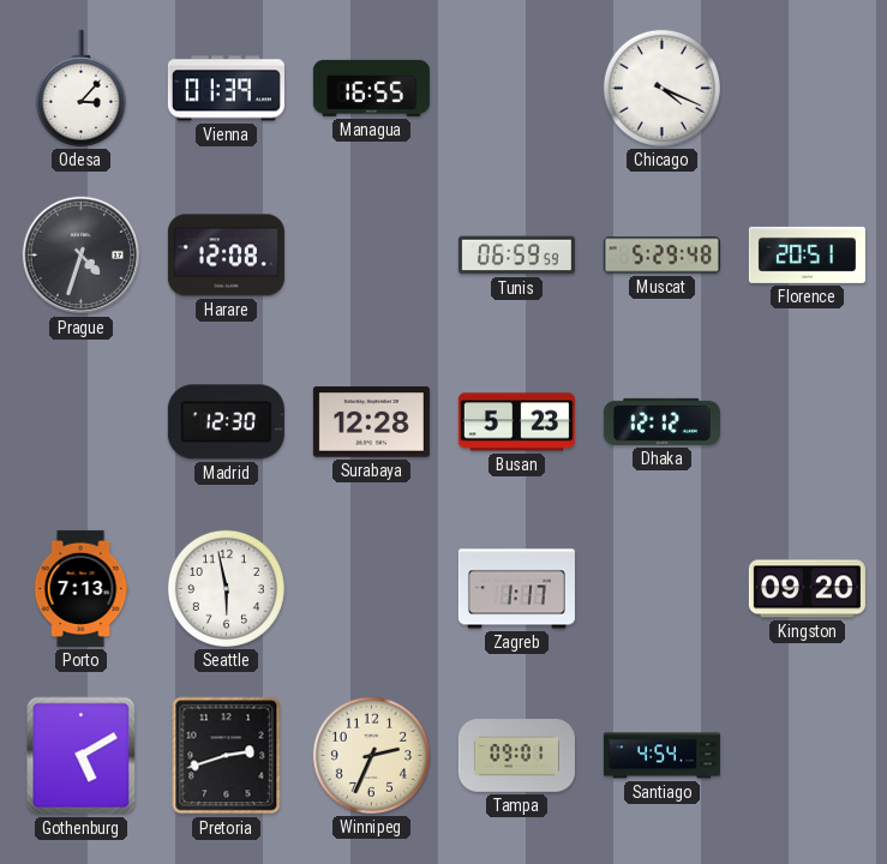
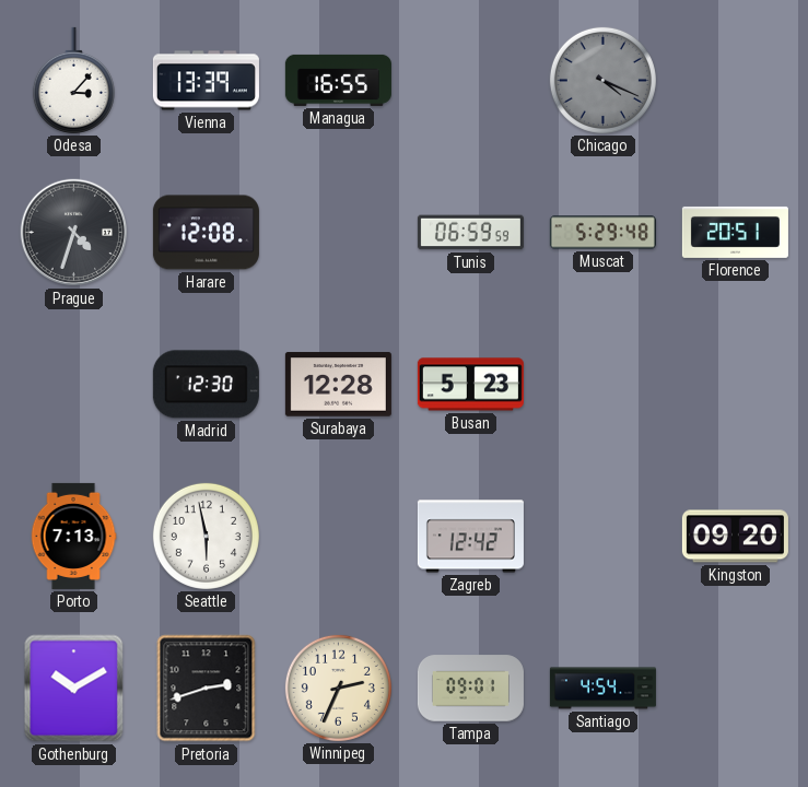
Vienna: 01:39 -> 13:39
Chicago dial: white -> grey
Dhaka: 12:12 -> none
Zagreb: 1:17 -> 12:42
Gothenburg: 5:10 -> 10:10
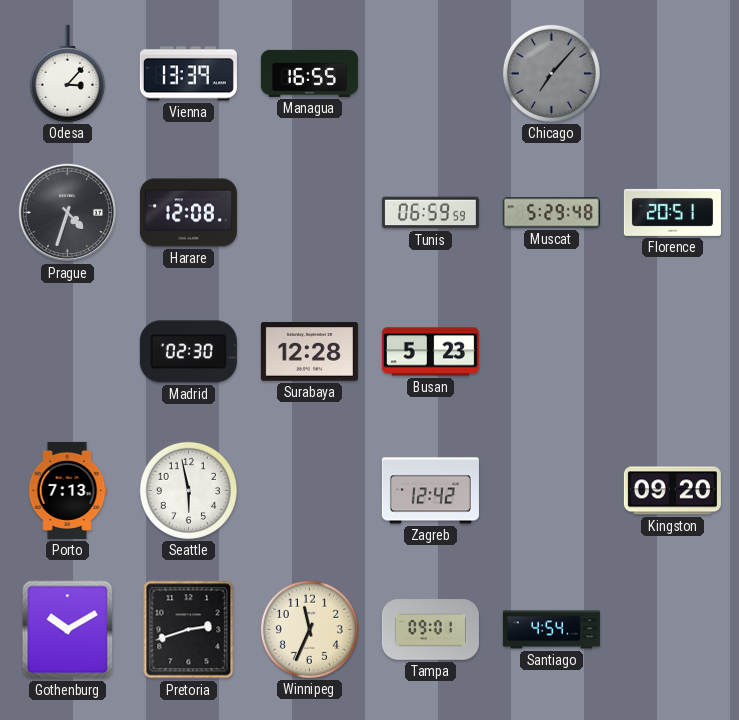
Chicago: 4:19 -> 7:07
Madrid: 12:30 -> 02:30
Winnipeg: 2:34 -> 11:34
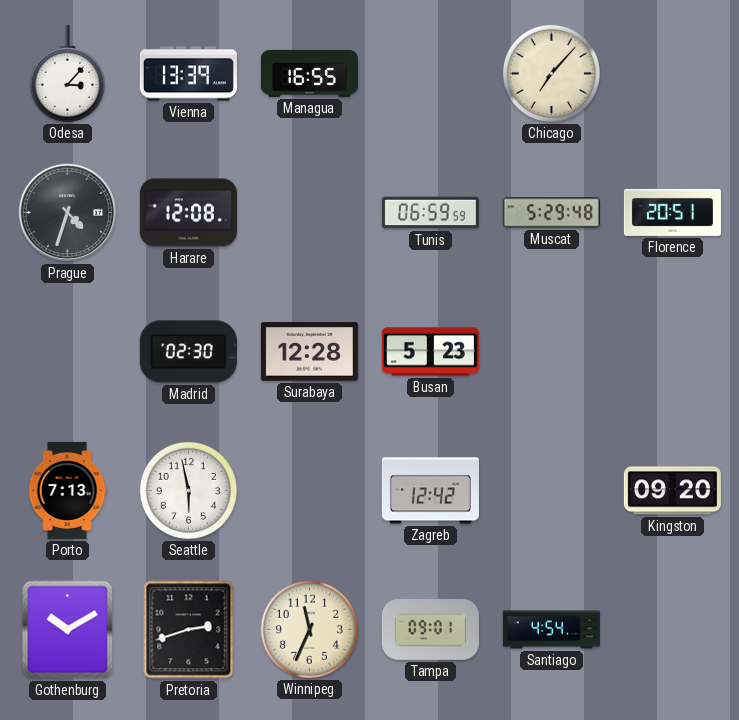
Chicago dial: grey -> cream
